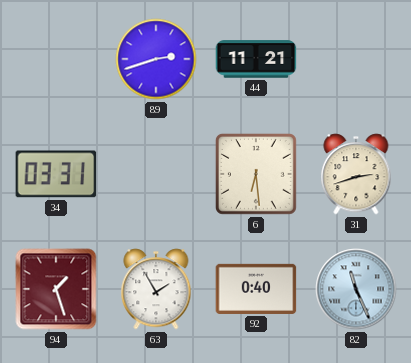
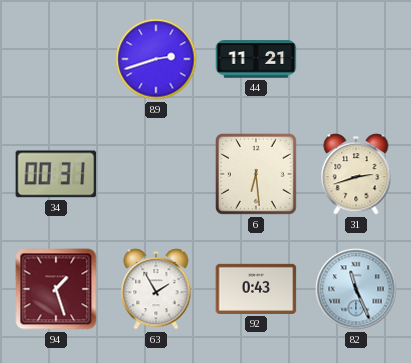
34: 03:31 -> 00:31
92: 0:40 -> 0:43
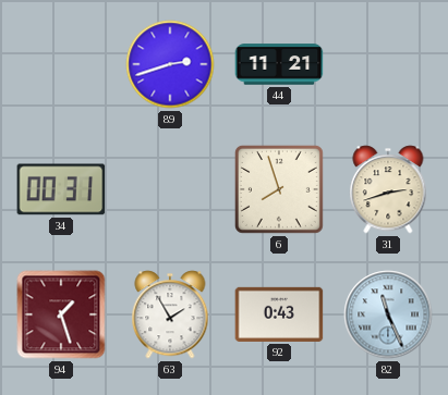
6: 6:29 -> 7:57
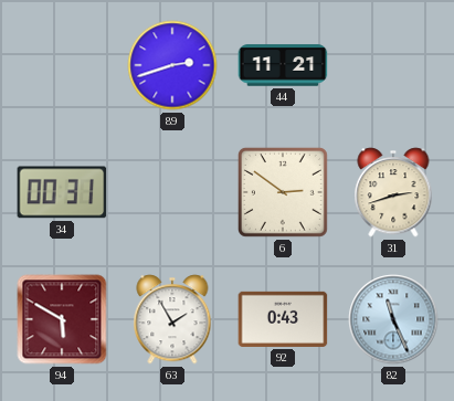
6: 7:57 -> 2:51
94: 1:27 -> 5:50
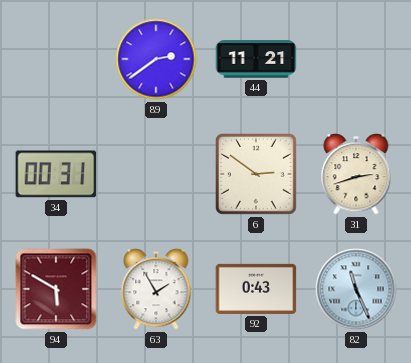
89: 2:42 -> 2:39
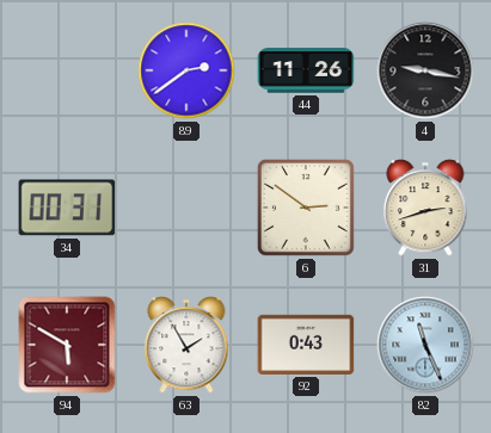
44: 11:21 -> 11:26
4: none -> 9:17
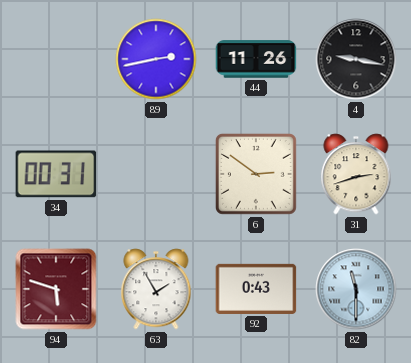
89: 2:39 -> 2:43
94: 5:50 -> 5:48
82: 11:26 -> 11:30
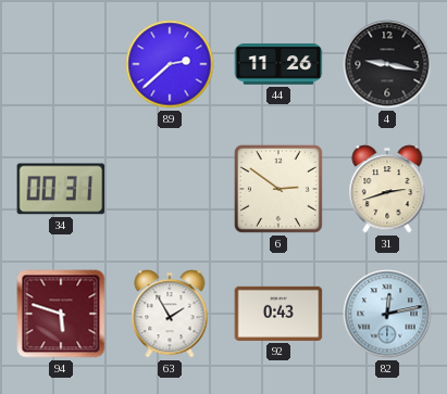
89: 2:43 -> 2:38
82: 11:30 -> 12:13
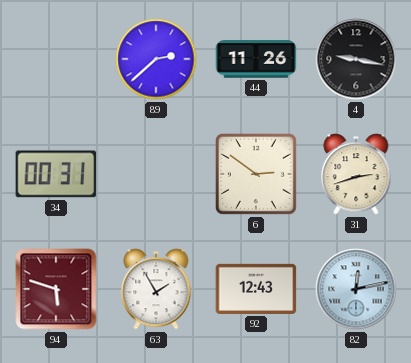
92: 0:43 -> 12:43
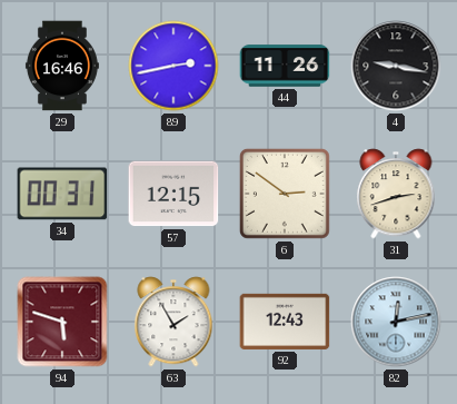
29: none -> 16:46
89: 2:38 -> 2:43
57: none -> 12:15
